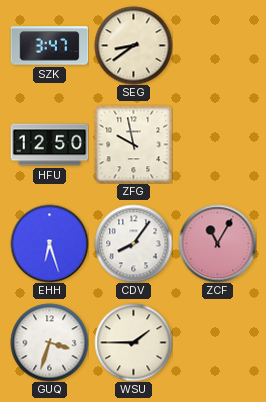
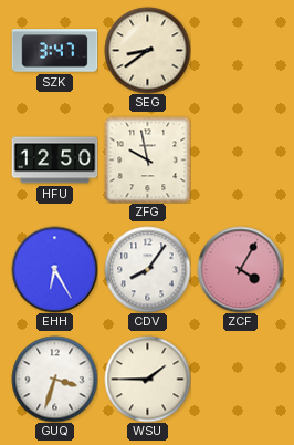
EHH: 6:27 -> 6:25
ZCF: 11:05 -> 4:05
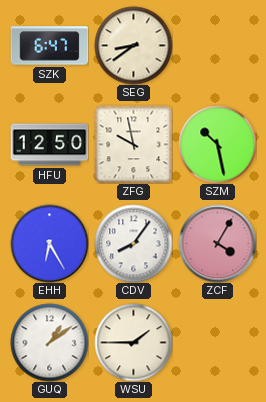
SZK: 3:47 -> 6:47
SZM: none -> 10:28
GUQ: 3:33 -> 1:09
